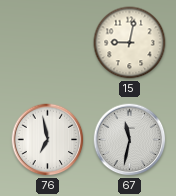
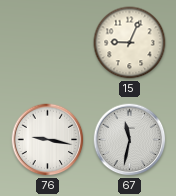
15: 9:02 -> 9:04
76: 6:58 -> 9:17
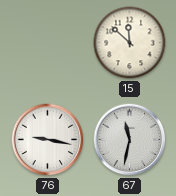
15: 9:04 -> 11:52
